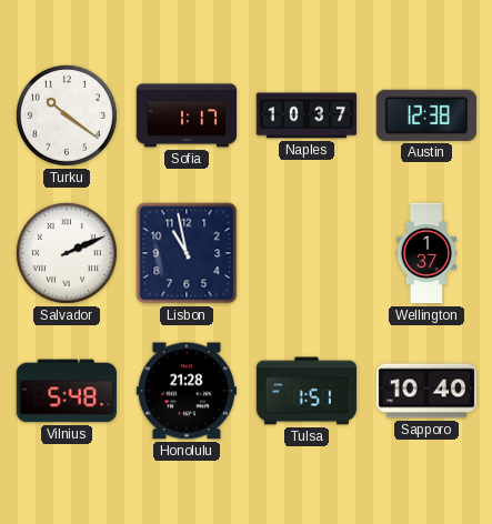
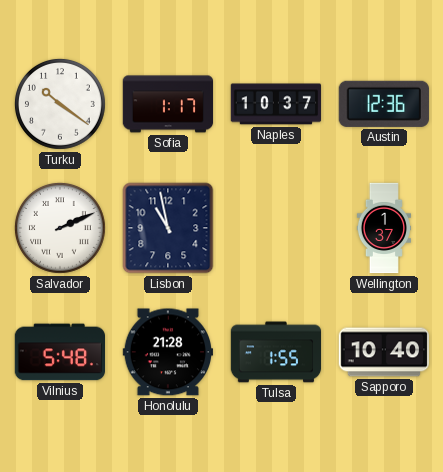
Austin: 12:38 -> 12:36
Tulsa: 1:51 -> 1:55
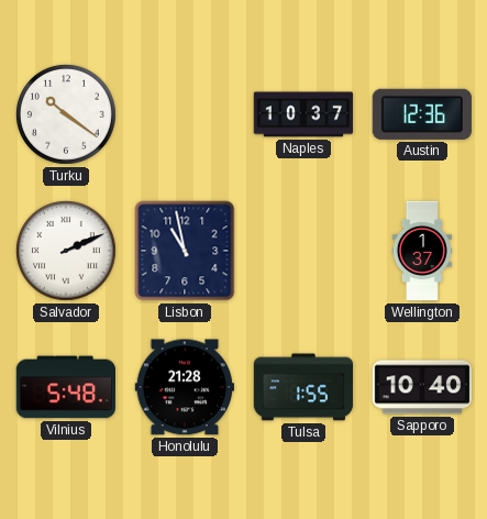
Sofia: 1:17 -> none
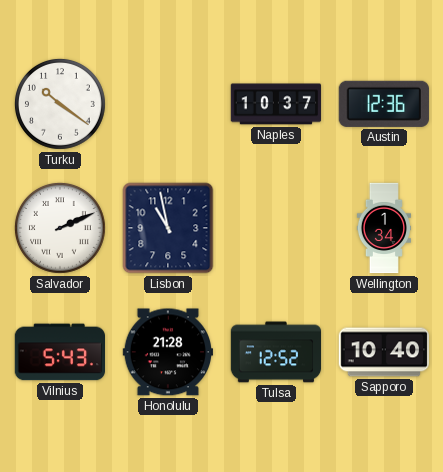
Wellington: 1:37 -> 1:34
Vilnius: 5:48 -> 5:43
Tulsa: 1:55 -> 12:52
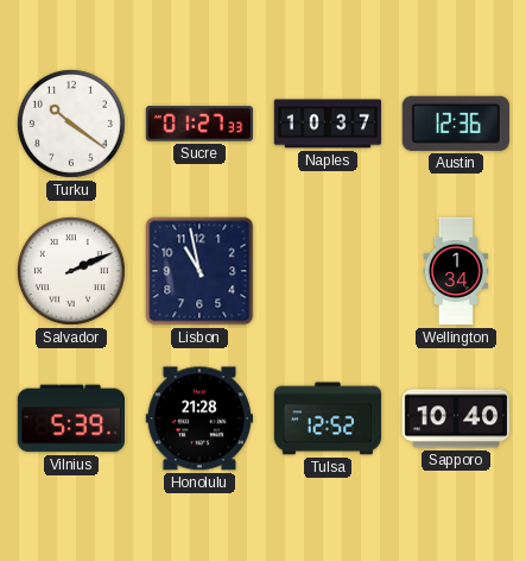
Sucre: none -> 01:27
Vilnius: 5:43 -> 5:39
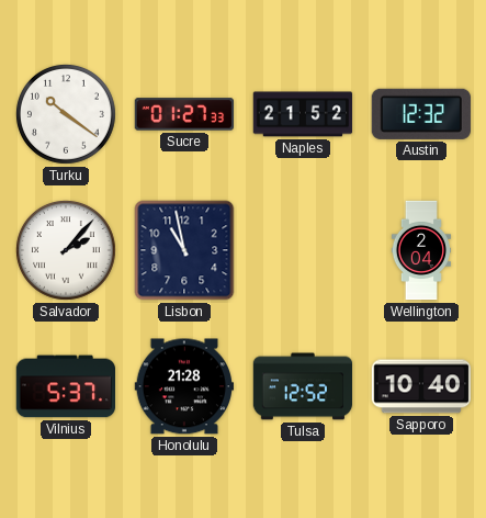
Naples: 10:37 -> 21:52
Austin: 12:36 -> 12:32
Salvador: 2:11 -> 2:07
Wellington: 1:34 -> 2:04
Vilnius: 5:39 -> 5:37
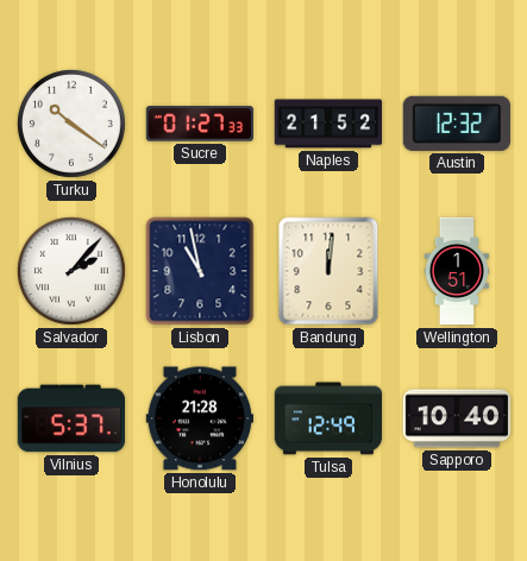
Bandung: none -> 12:01
Wellington: 2:04 -> 1:51
Tulsa: 12:52 -> 12:49
